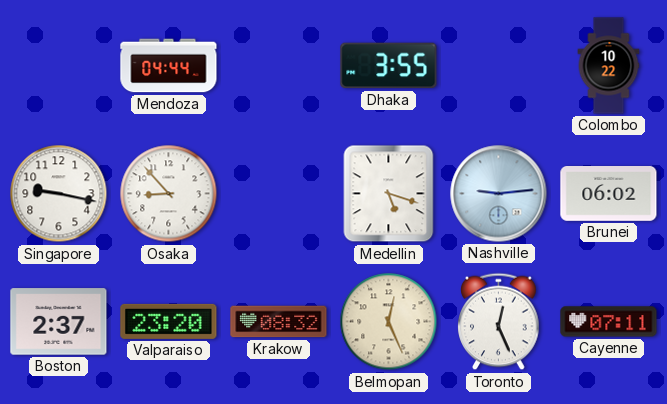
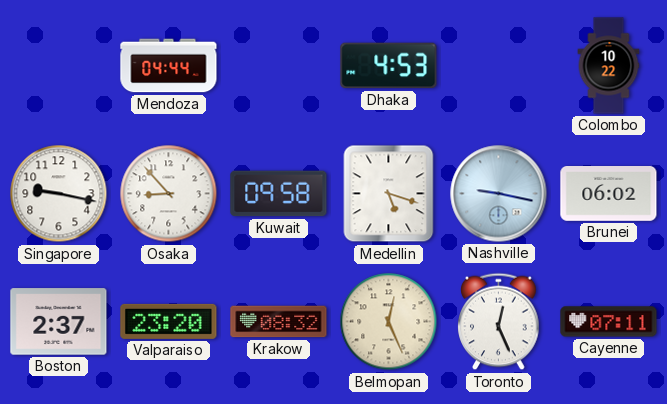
Dhaka: 3:55 -> 4:53
Kuwait: none -> 09:58
Nashville: 9:14 -> 9:17
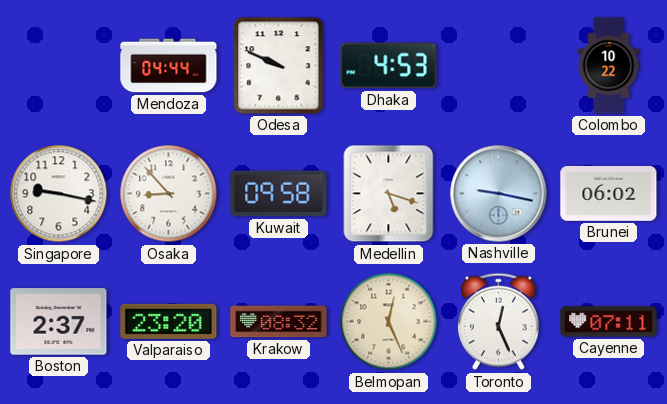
Odesa: none -> 9:49
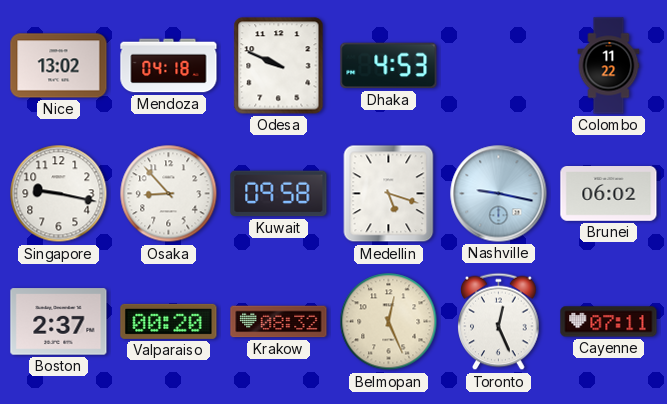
Nice: none -> 13:02
Mendoza: 04:44 -> 04:18
Colombo: 10:22 -> 11:22
Valparaiso: 23:20 -> 00:20
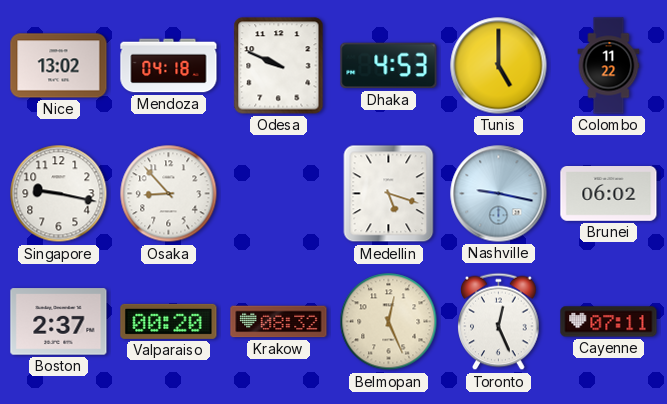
Tunis: none -> 5:00
Kuwait: 09:58 -> none
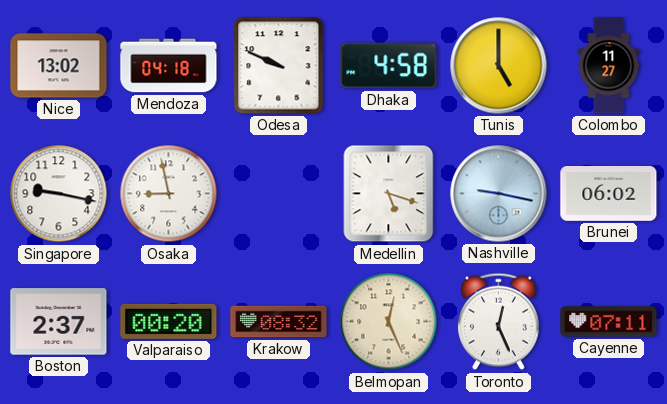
Dhaka: 4:53 -> 4:58
Colombo: 11:22 -> 11:27
Osaka: 8:53 -> 8:58
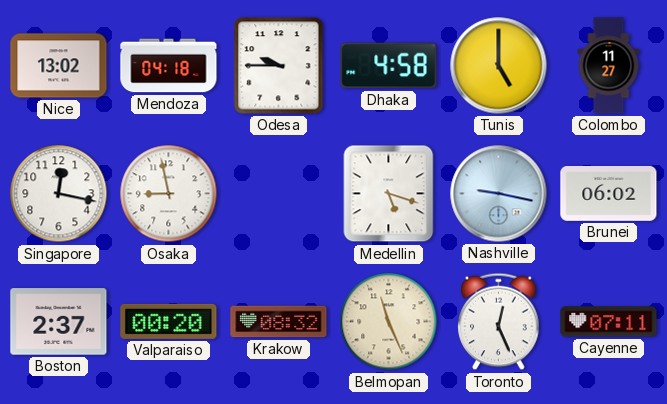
Odesa: 9:49 -> 9:45
Singapore: 9:17 -> 12:17
Belmopan: 12:26 -> 11:26
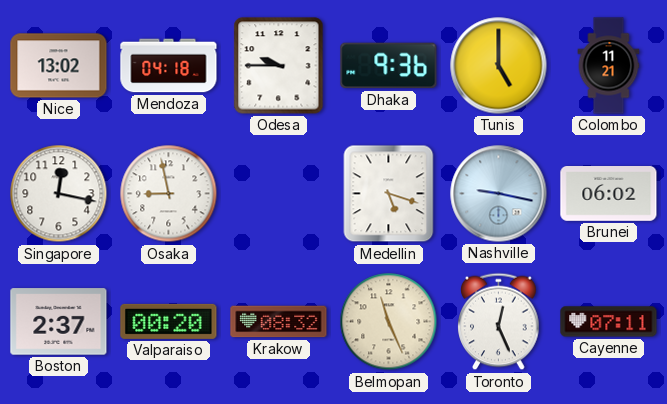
Dhaka: 4:58 -> 9:36
Colombo: 11:27 -> 11:21
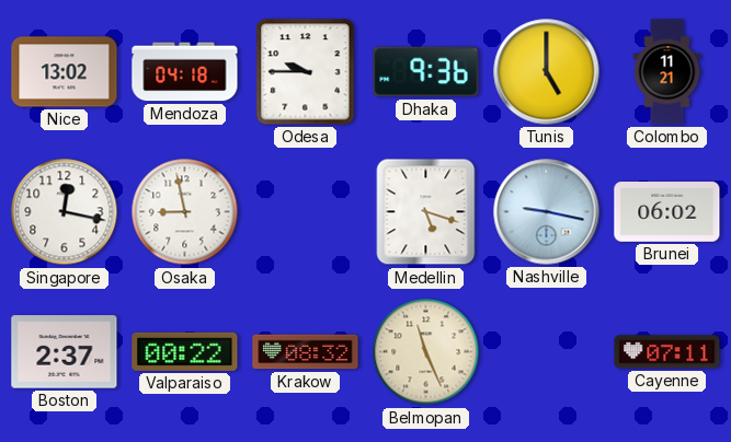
Valparaiso: 00:20 -> 00:22
Toronto: 12:26 -> none
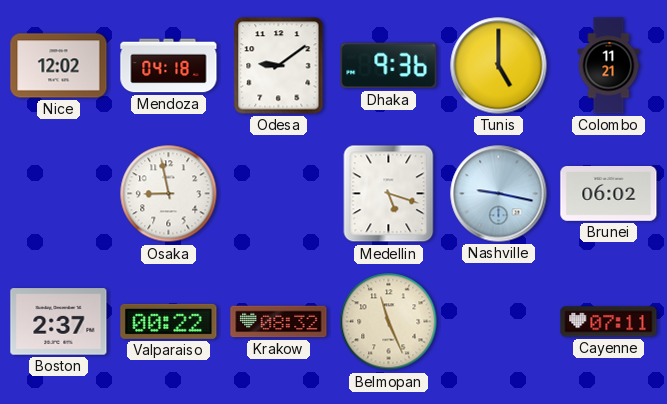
Nice: 13:02 -> 12:02
Odesa: 9:45 -> 9:09
Singapore: 12:17 -> none
